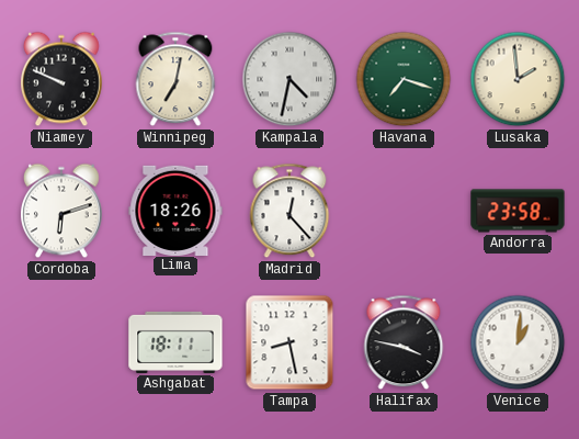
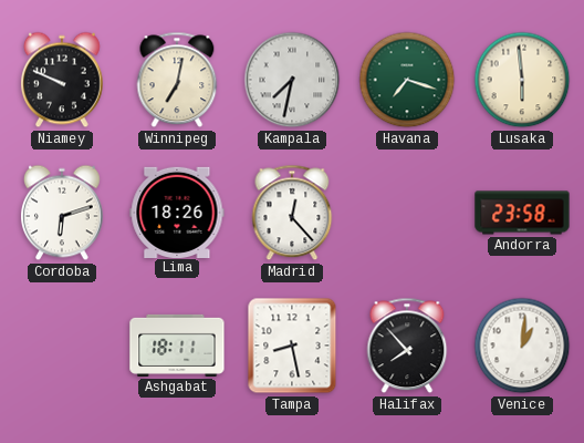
Kampala: 4:32 -> 7:32
Lusaka: 1:59 -> 5:59
Halifax: 3:47 -> 7:53
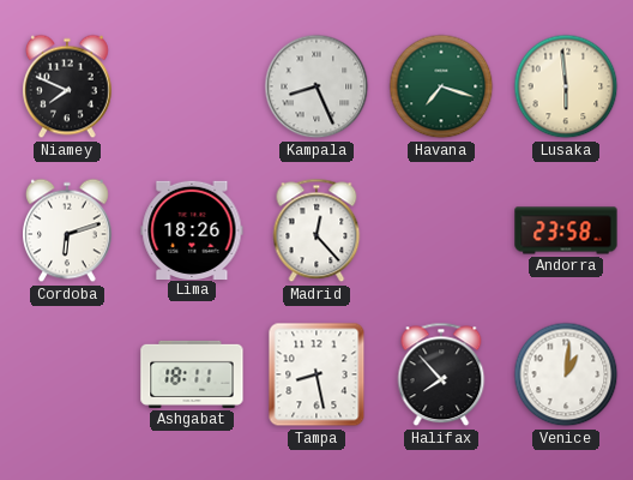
Niamey: 9:49 -> 7:49
Winnipeg: 7:02 -> none
Kampala: 7:32 -> 8:26
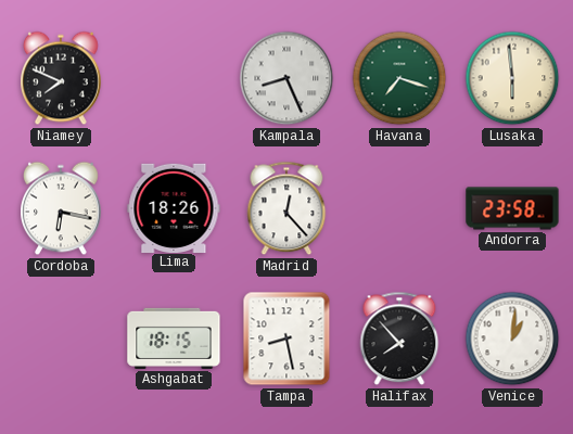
Cordoba: 6:12 -> 6:17
Ashgabat: 18:11 -> 18:15
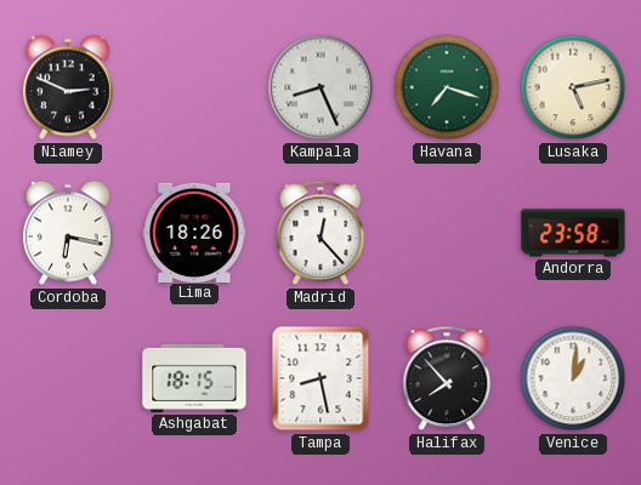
Niamey: 7:49 -> 2:49
Lusaka: 5:59 -> 5:13
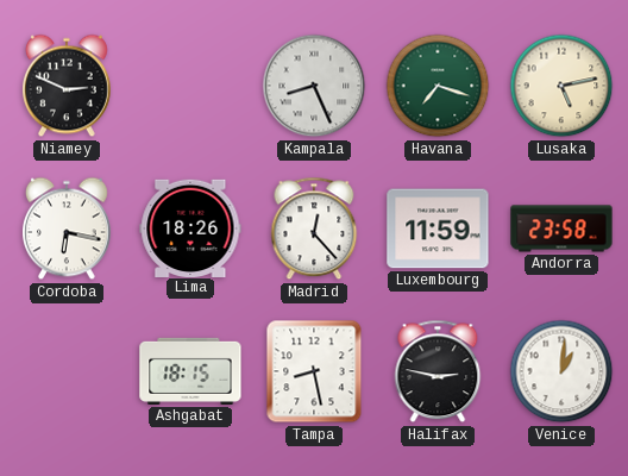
Luxembourg: none -> 11:59
Halifax: 7:53 -> 2:47
